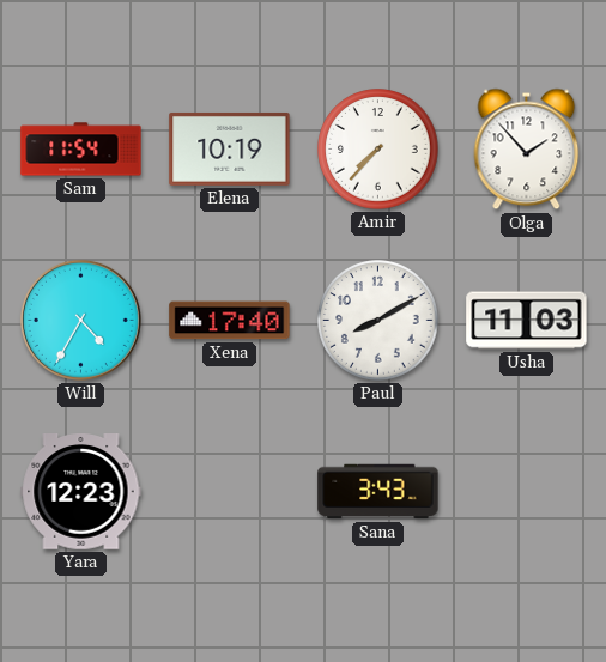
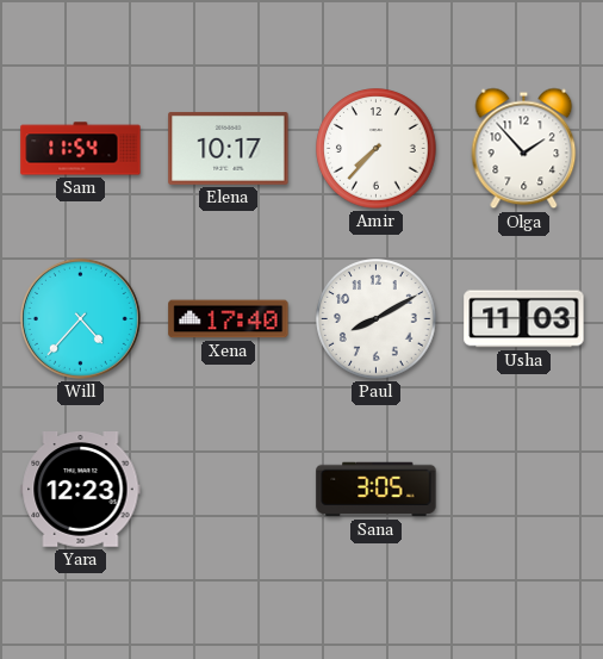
Elena: 10:19 -> 10:17
Will: 4:35 -> 4:37
Sana: 3:43 -> 3:05
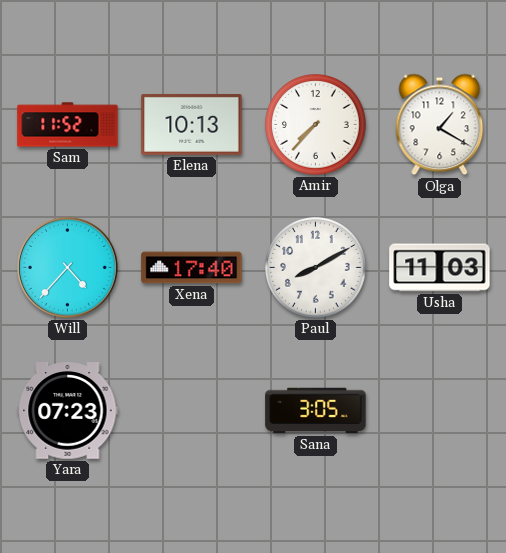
Sam: 11:54 -> 11:52
Elena: 10:17 -> 10:13
Olga: 1:53 -> 1:20
Yara: 12:23 -> 07:23
